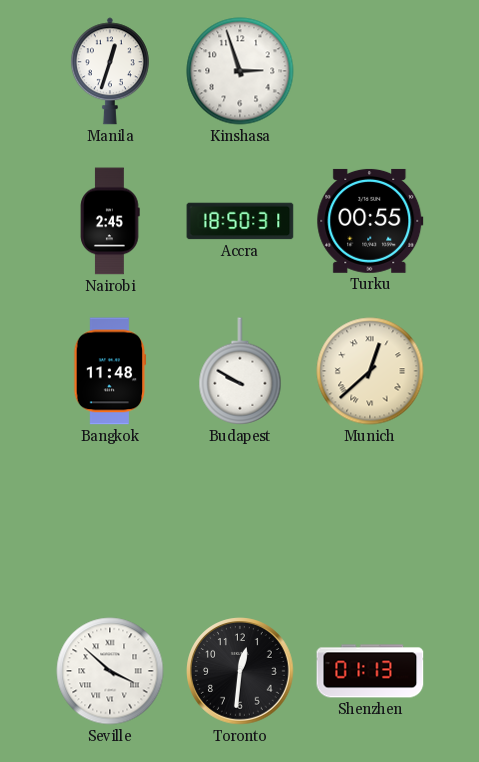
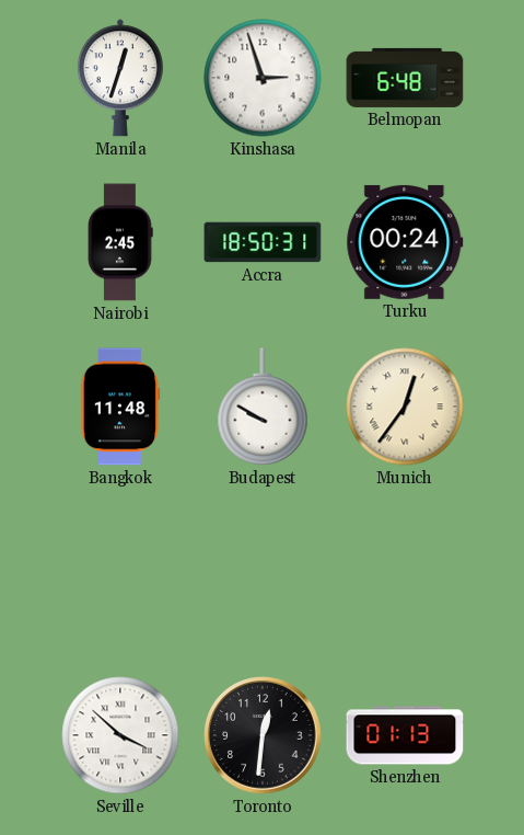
Belmopan: none -> 6:48
Turku: 00:55 -> 00:24
Munich: 12:38 -> 12:36
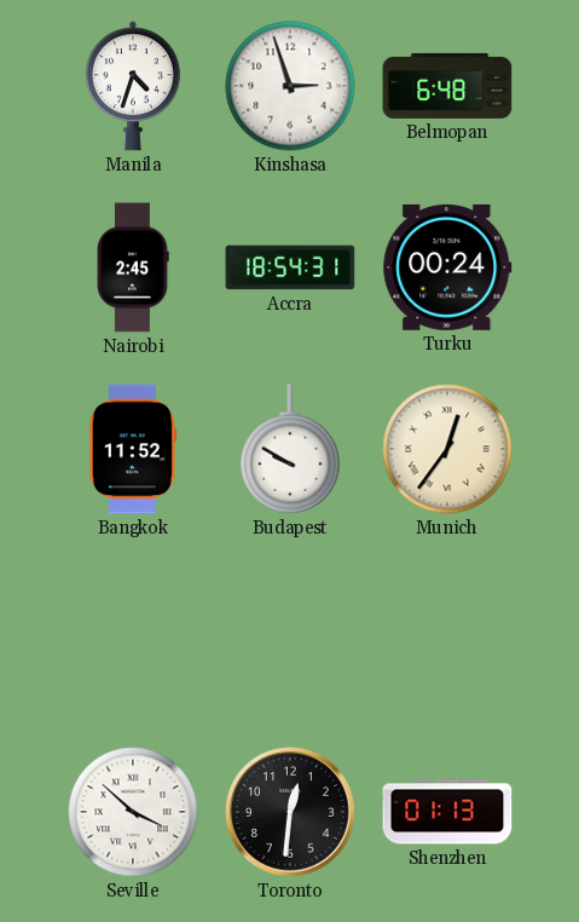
Manila: 12:33 -> 4:33
Accra: 18:50 -> 18:54
Bangkok: 11:48 -> 11:52
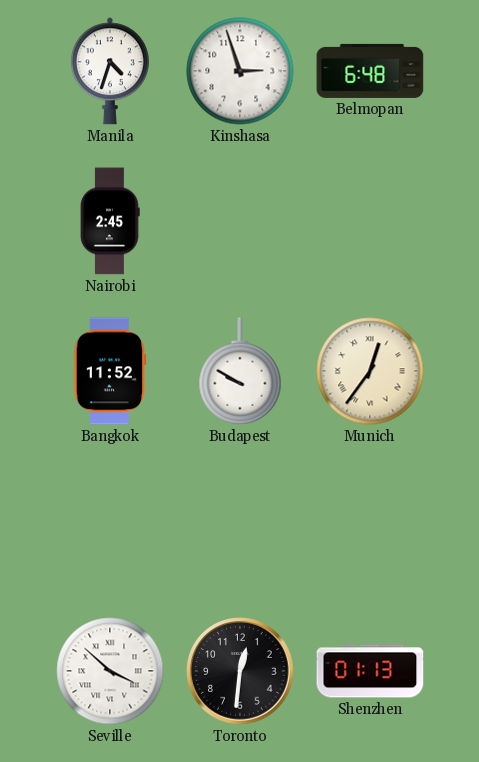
Accra: 18:54 -> none
Turku: 00:24 -> none
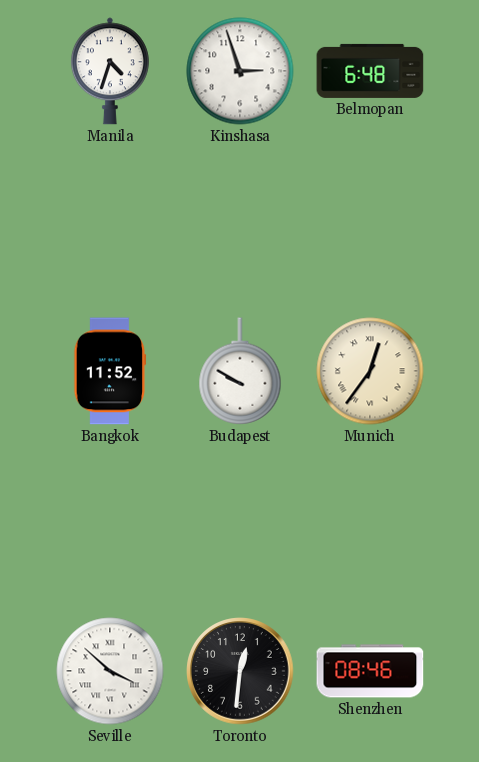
Nairobi: 2:45 -> none
Shenzhen: 01:13 -> 08:46
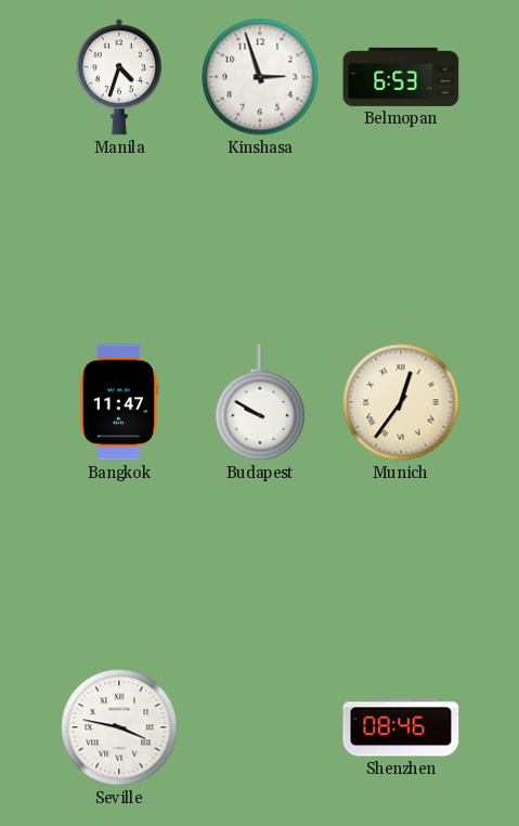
Belmopan: 6:48 -> 6:53
Bangkok: 11:52 -> 11:47
Seville: 3:52 -> 3:47
Toronto: 12:31 -> none
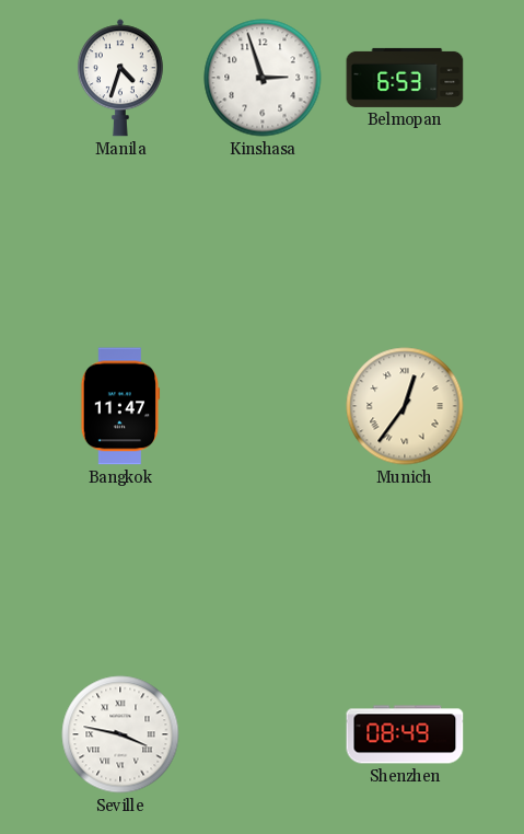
Budapest: 9:50 -> none
Shenzhen: 08:46 -> 08:49
